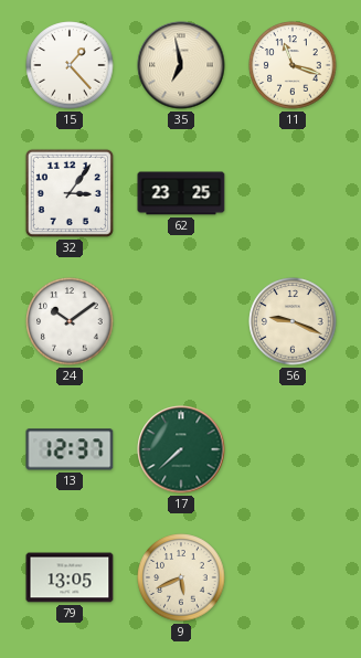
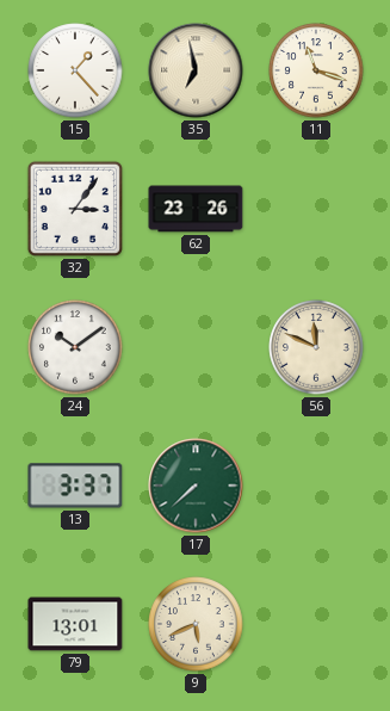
62: 23:25 -> 23:26
56: 9:19 -> 11:49
13: 12:37 -> 3:37
79: 13:05 -> 13:01
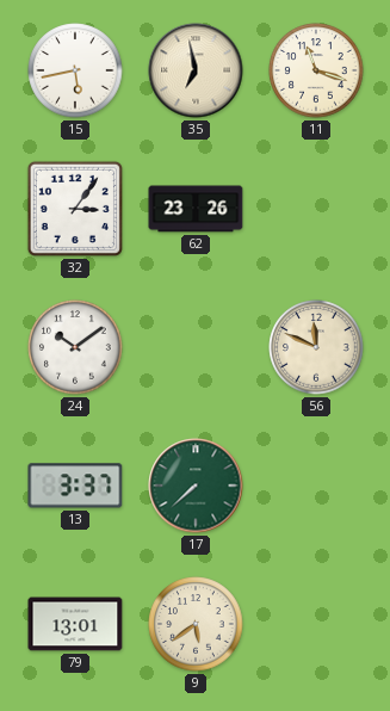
15: 1:23 -> 5:43
9: 5:41 -> 5:39
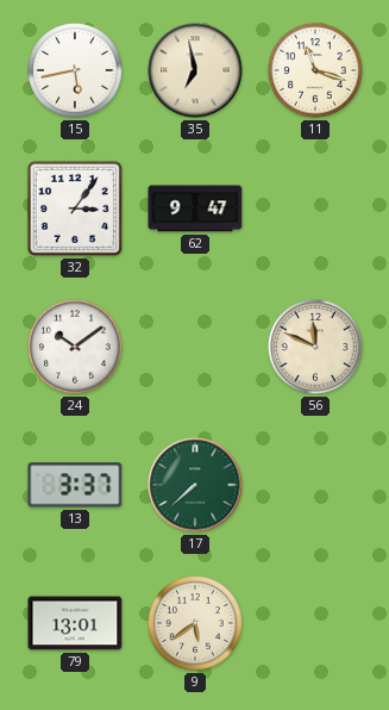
62: 23:26 -> 9:47
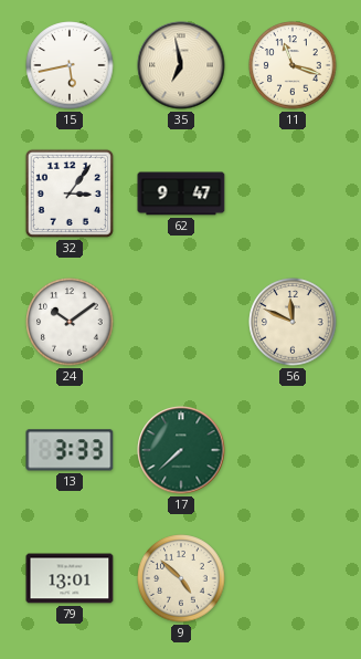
13: 3:37 -> 3:33
9: 5:39 -> 4:52
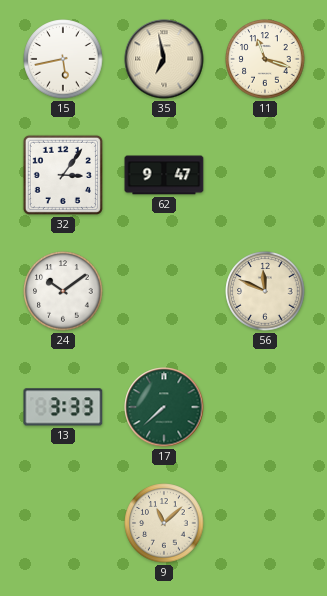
79: 13:01 -> none
9: 4:52 -> 11:08
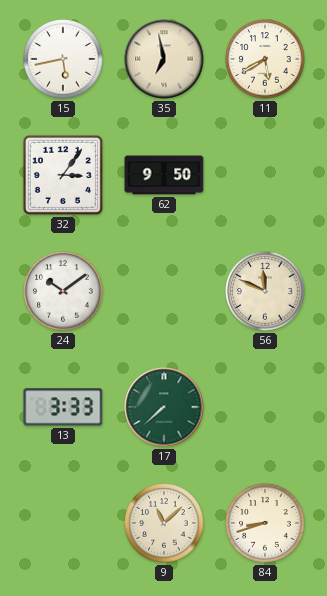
11: 11:18 -> 5:40
62: 9:47 -> 9:50
84: none -> 8:42
